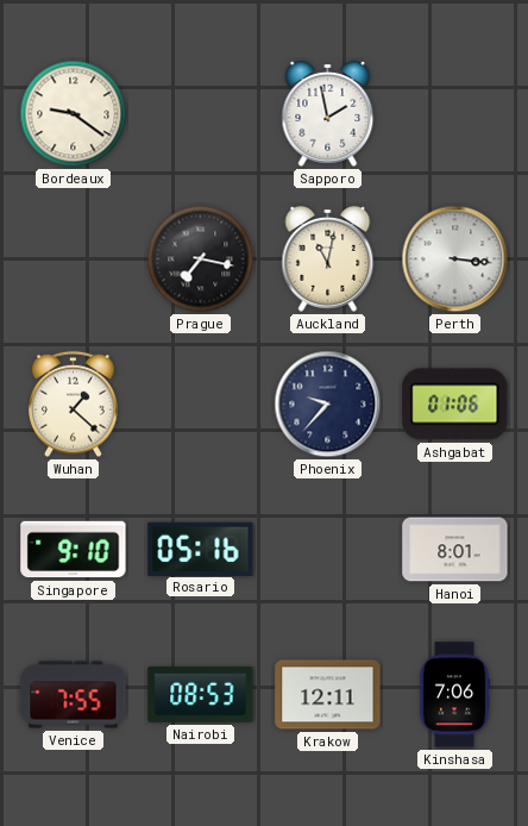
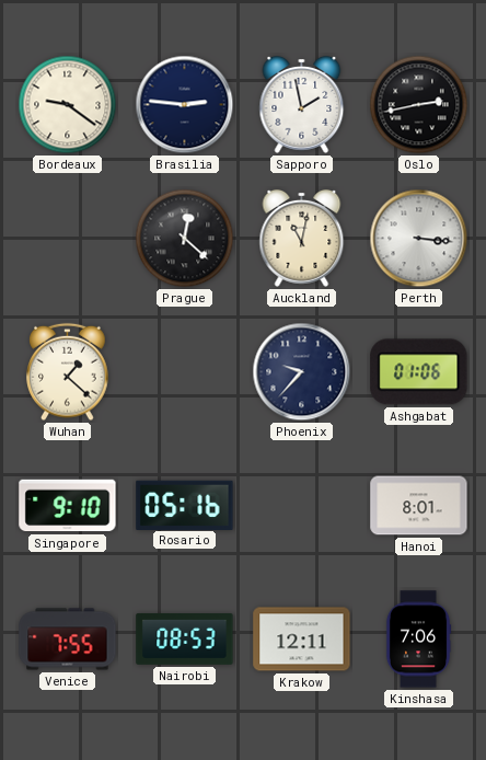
Brasilia: none -> 2:46
Oslo: none -> 2:43
Prague: 7:17 -> 12:22
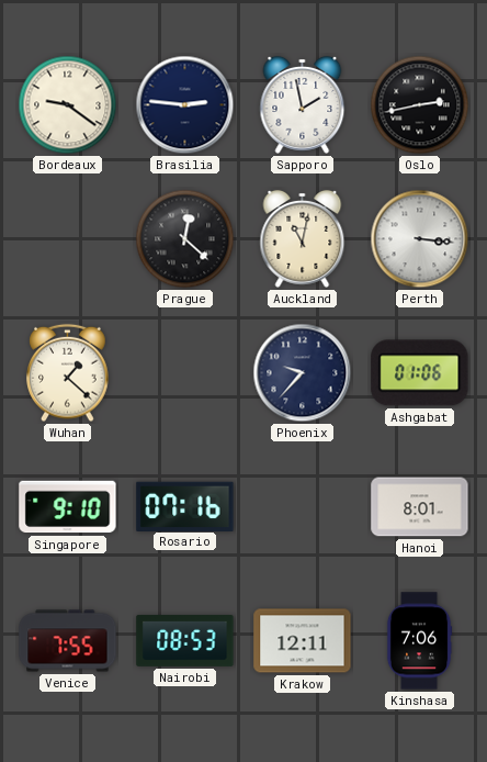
Rosario: 05:16 -> 07:16
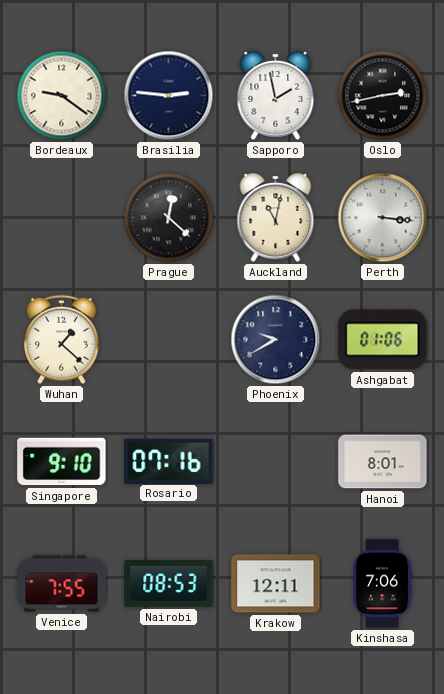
Phoenix: 9:37 -> 9:40
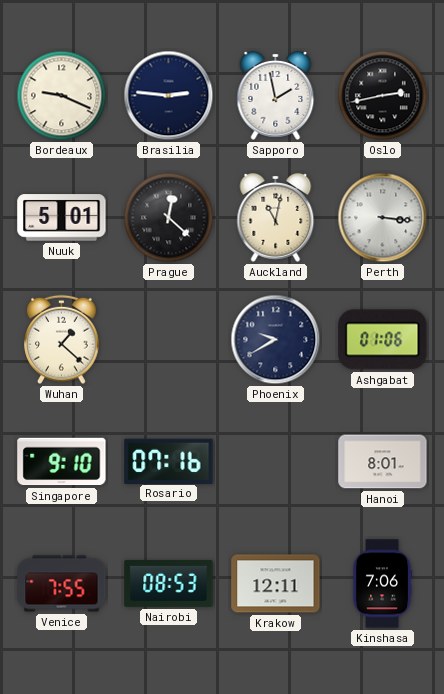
Bordeaux: 9:21 -> 9:19
Nuuk: none -> 5:01
